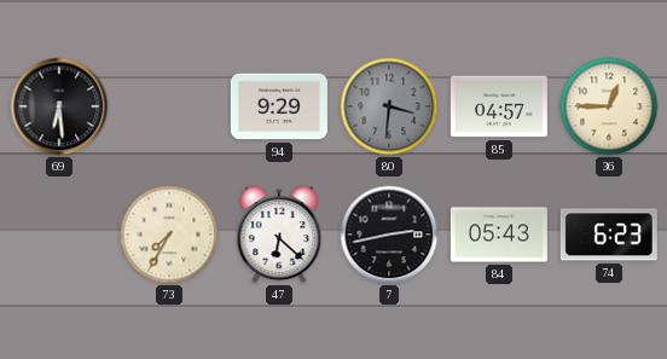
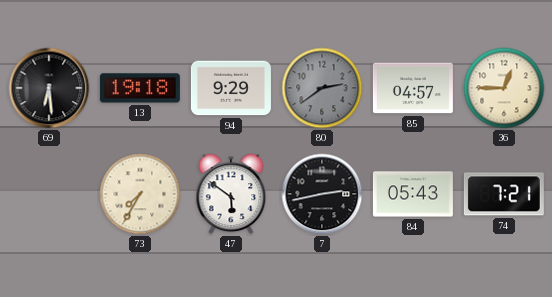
13: none -> 19:18
80: 3:31 -> 2:39
47: 6:22 -> 5:51
74: 6:23 -> 7:21
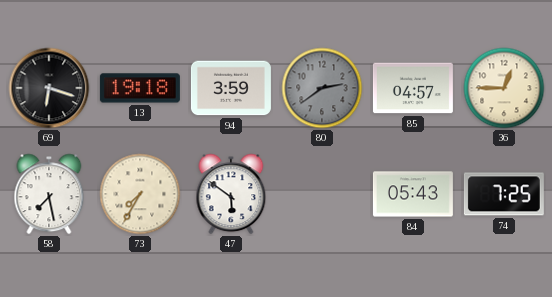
69: 6:29 -> 6:18
94: 9:29 -> 3:59
58: none -> 7:28
7: 2:43 -> none
74: 7:21 -> 7:25
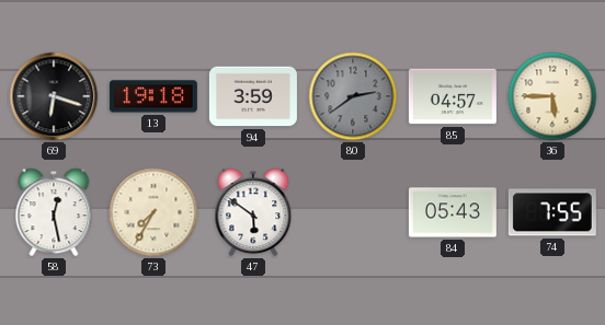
36: 12:45 -> 5:45
58: 7:28 -> 12:28
74: 7:25 -> 7:55
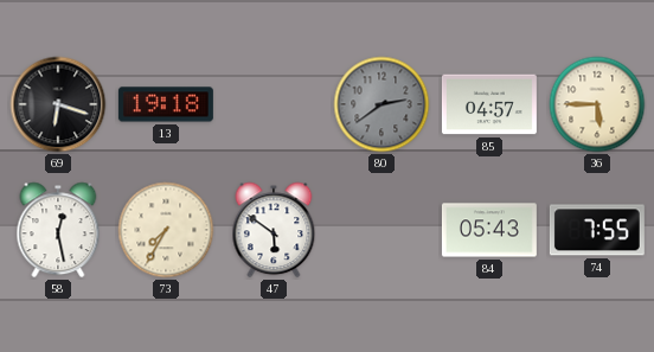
94: 3:59 -> none
